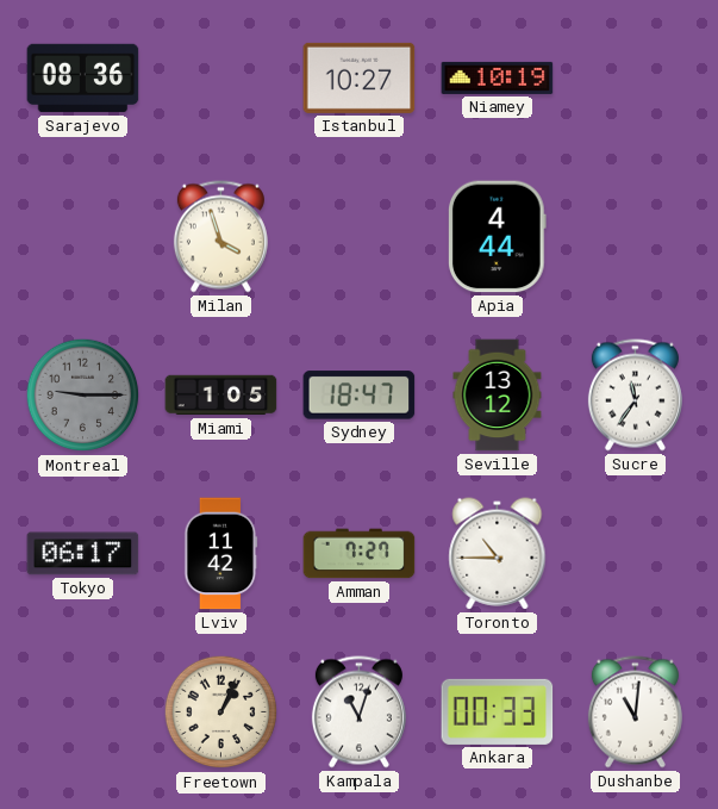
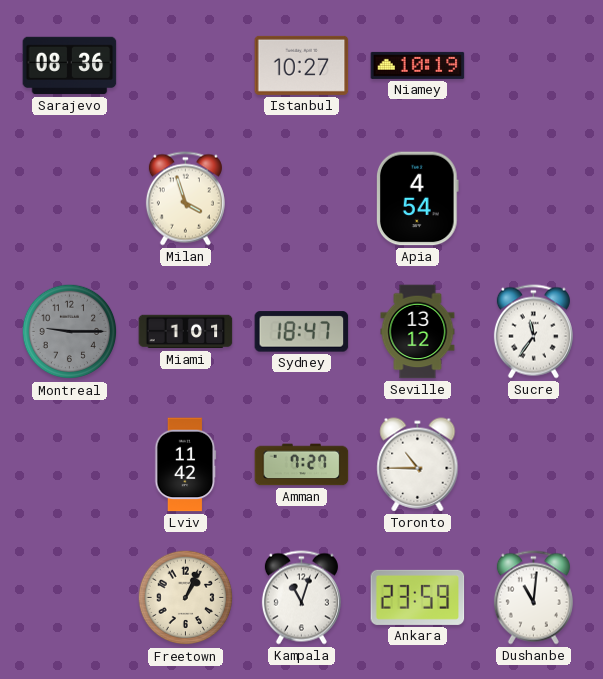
Apia: 4:44 -> 4:54
Miami: 1:05 -> 1:01
Tokyo: 06:17 -> none
Ankara: 00:33 -> 23:59
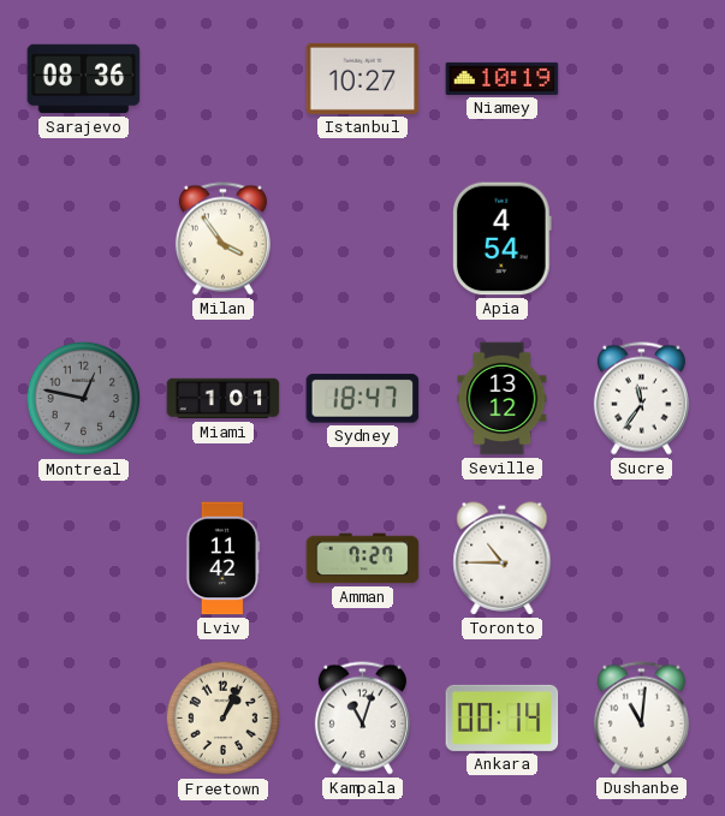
Milan: 3:57 -> 3:54
Montreal: 9:15 -> 12:47
Ankara: 23:59 -> 00:14
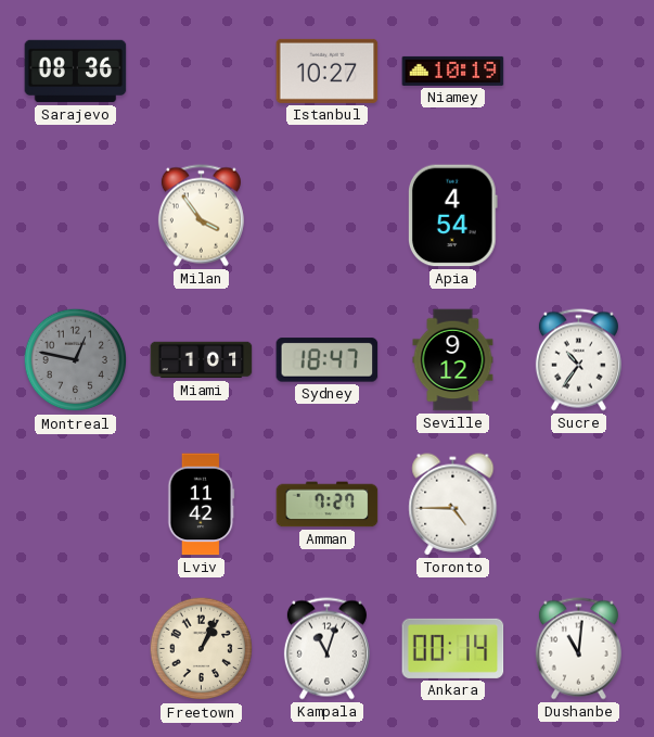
Seville: 13:12 -> 9:12
Sucre: 11:36 -> 10:36
Toronto: 10:45 -> 4:45
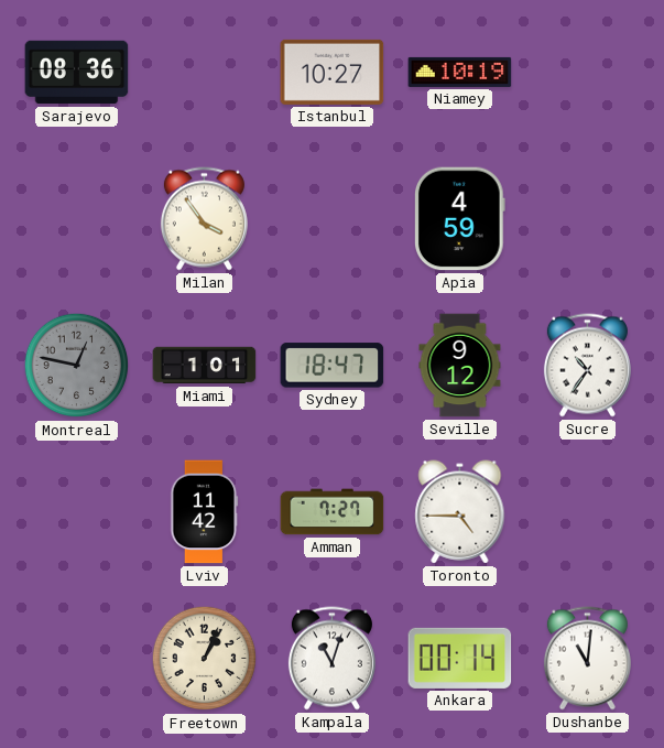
Apia: 4:54 -> 4:59
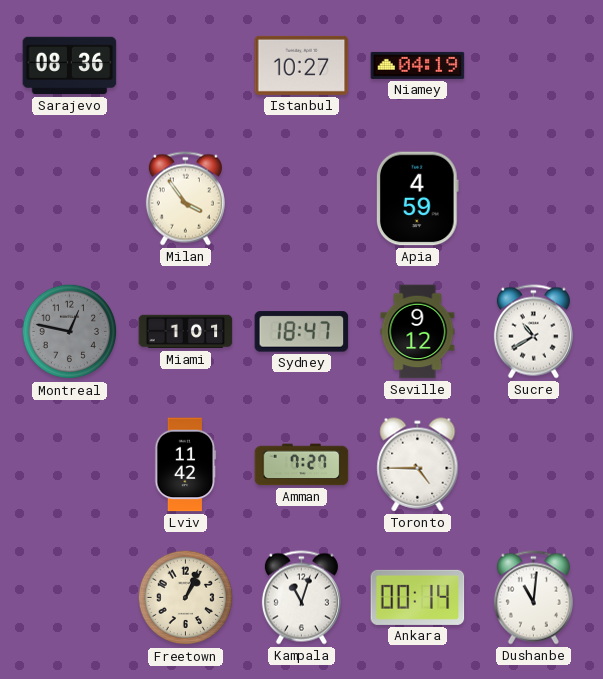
Niamey: 10:19 -> 04:19
Sucre: 10:36 -> 10:40
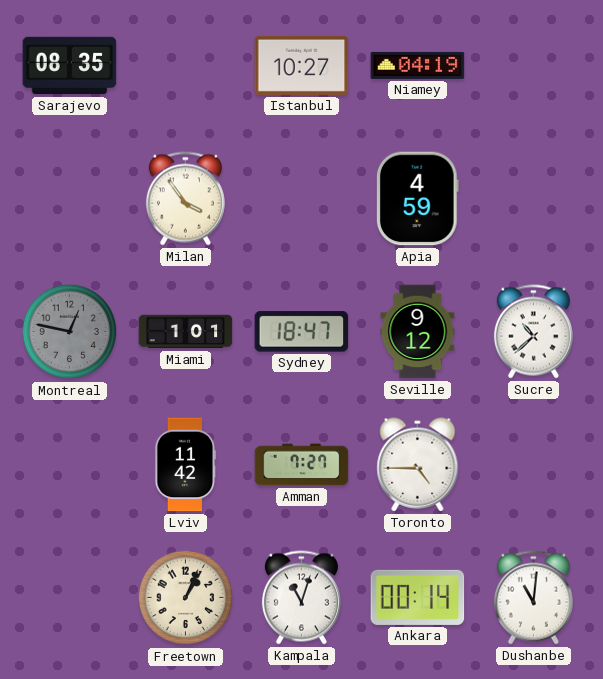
Sarajevo: 08:36 -> 08:35
Sucre: 10:40 -> 10:38
